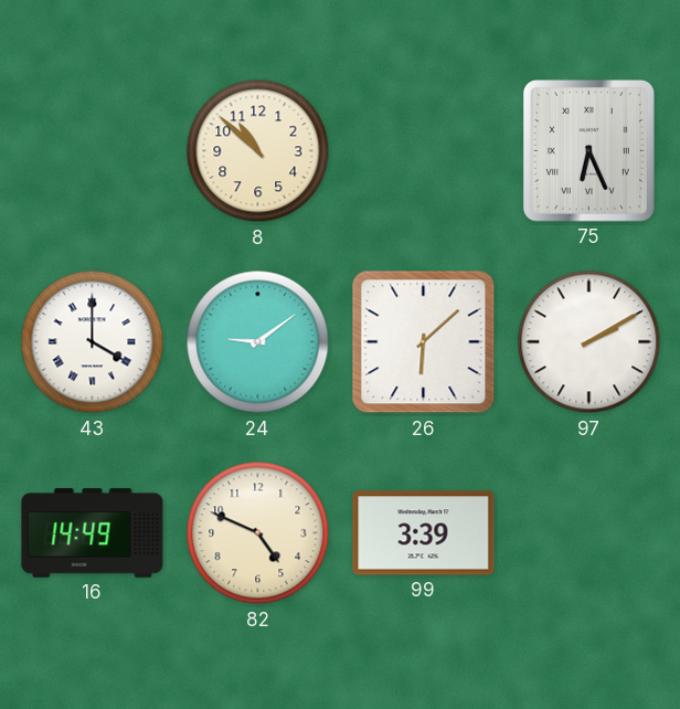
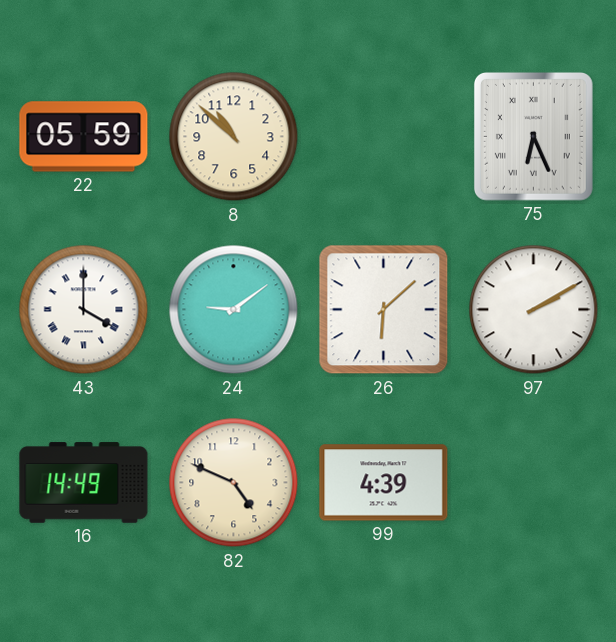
22: none -> 05:59
99: 3:39 -> 4:39
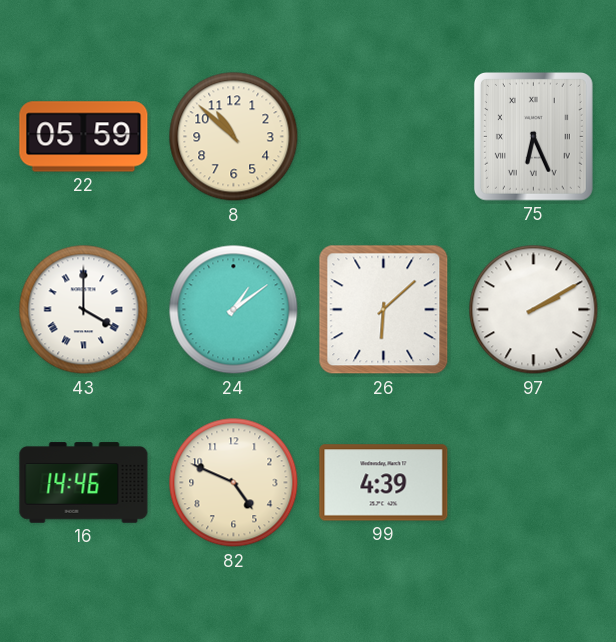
24: 9:09 -> 1:09
16: 14:49 -> 14:46
